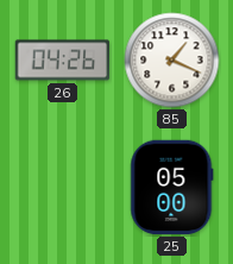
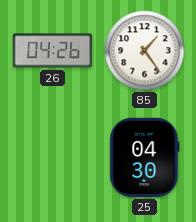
85: 1:19 -> 1:24
25: 05:00 -> 04:30
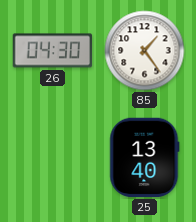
26: 04:26 -> 04:30
25: 04:30 -> 13:40
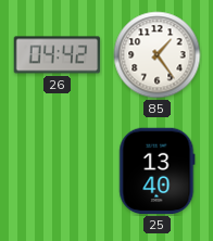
26: 04:30 -> 04:42
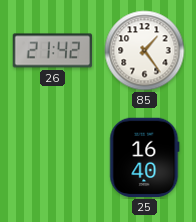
26: 04:42 -> 21:42
25: 13:40 -> 16:40
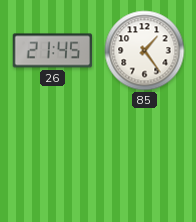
26: 21:42 -> 21:45
25: 16:40 -> none
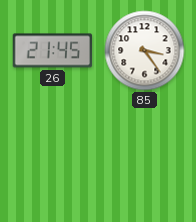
85: 1:24 -> 3:24
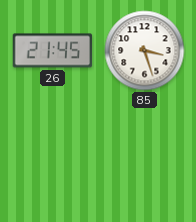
85: 3:24 -> 3:27
